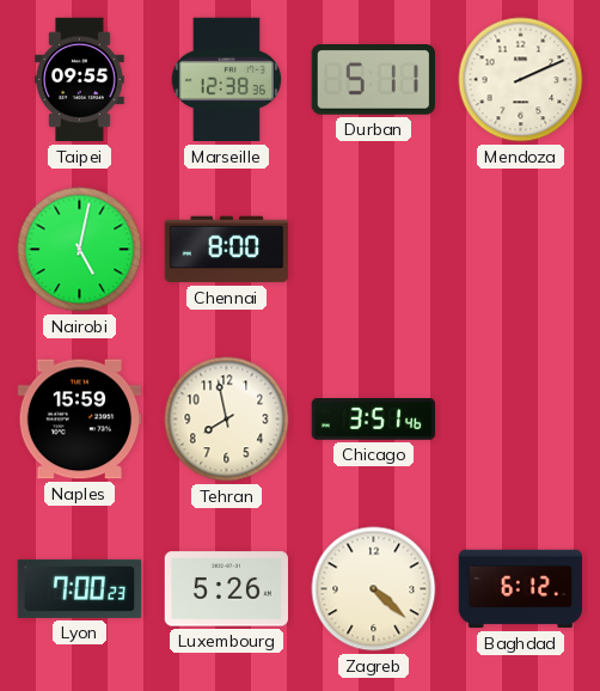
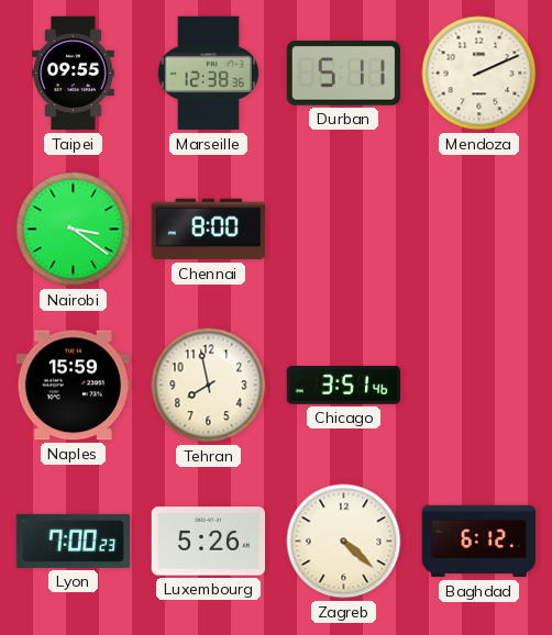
Nairobi: 5:02 -> 3:21
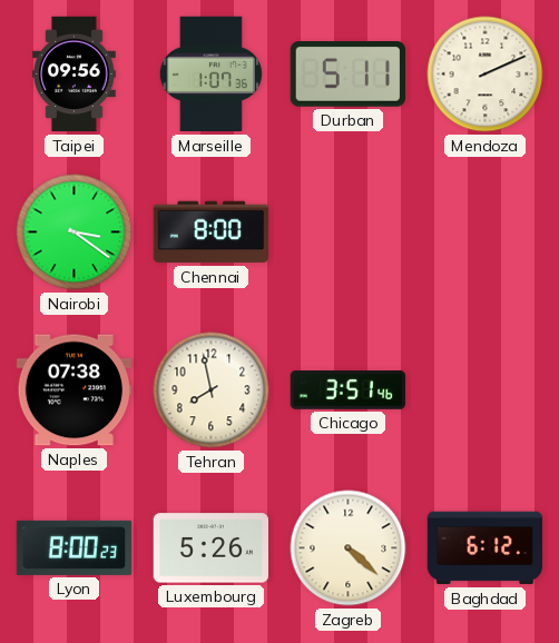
Taipei: 09:55 -> 09:56
Marseille: 12:38 -> 1:07
Naples: 15:59 -> 07:38
Lyon: 7:00 -> 8:00
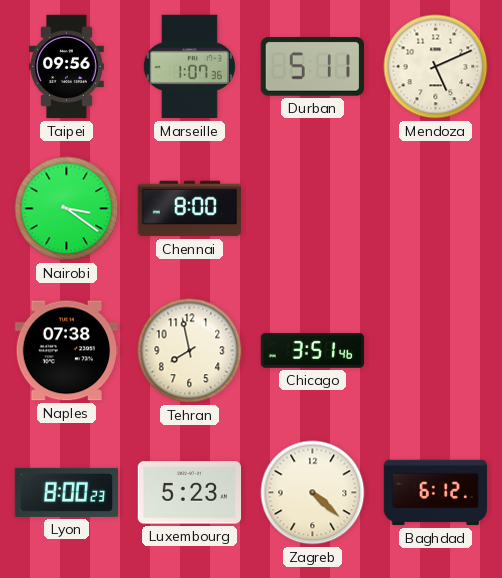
Mendoza: 2:11 -> 5:11
Luxembourg: 5:26 -> 5:23
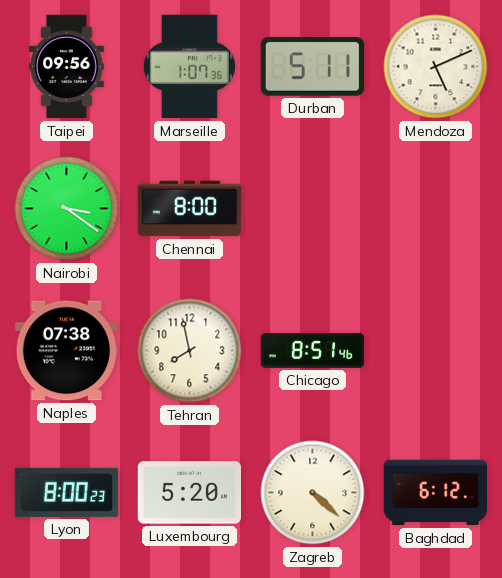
Chicago: 3:51 -> 8:51
Luxembourg: 5:23 -> 5:20
